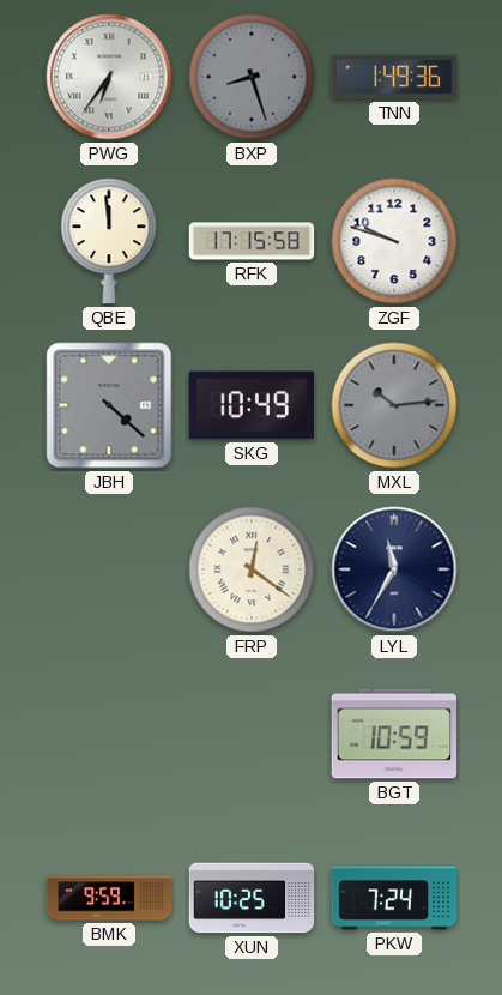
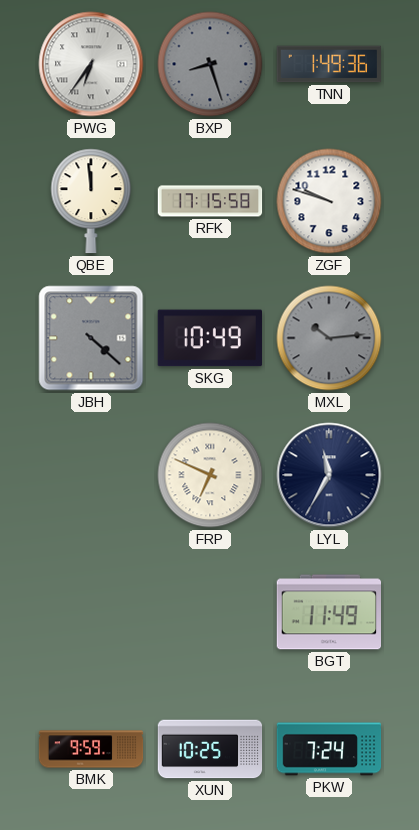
FRP: 12:21 -> 6:49
BGT: 10:59 -> 11:49
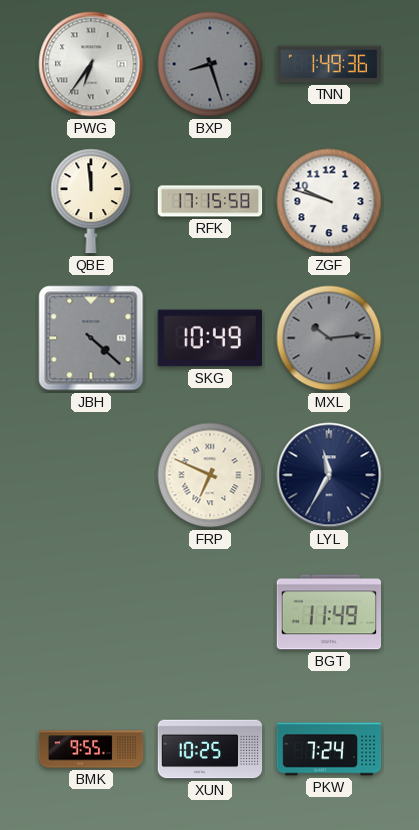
BMK: 9:59 -> 9:55
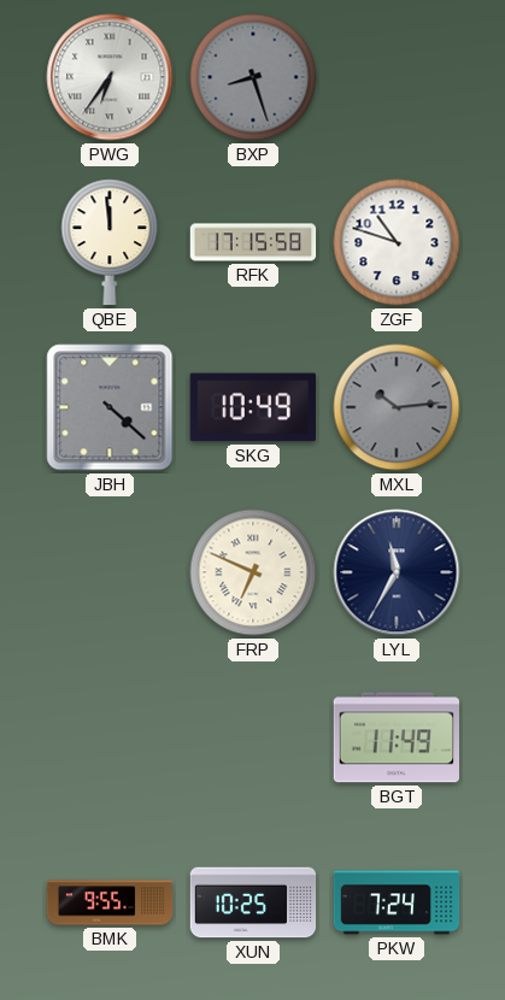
TNN: 1:49 -> none
ZGF: 9:48 -> 10:48
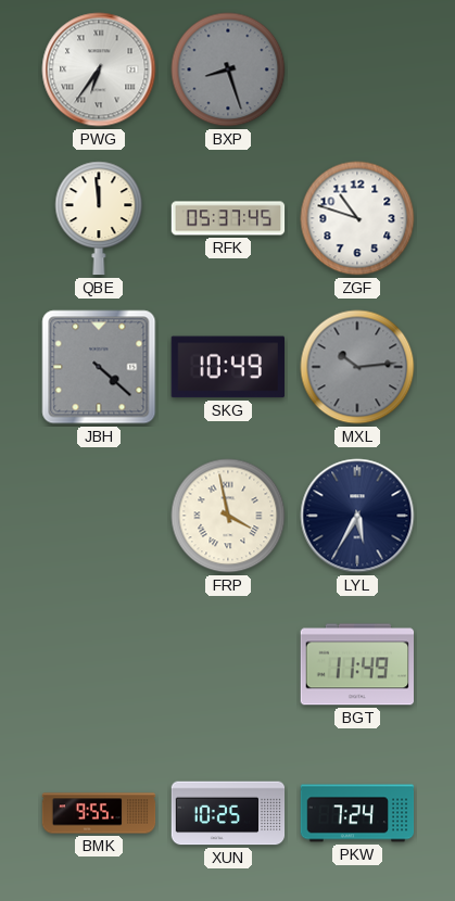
RFK: 17:15 -> 05:37
FRP: 6:49 -> 3:58
LYL: 11:35 -> 5:35
